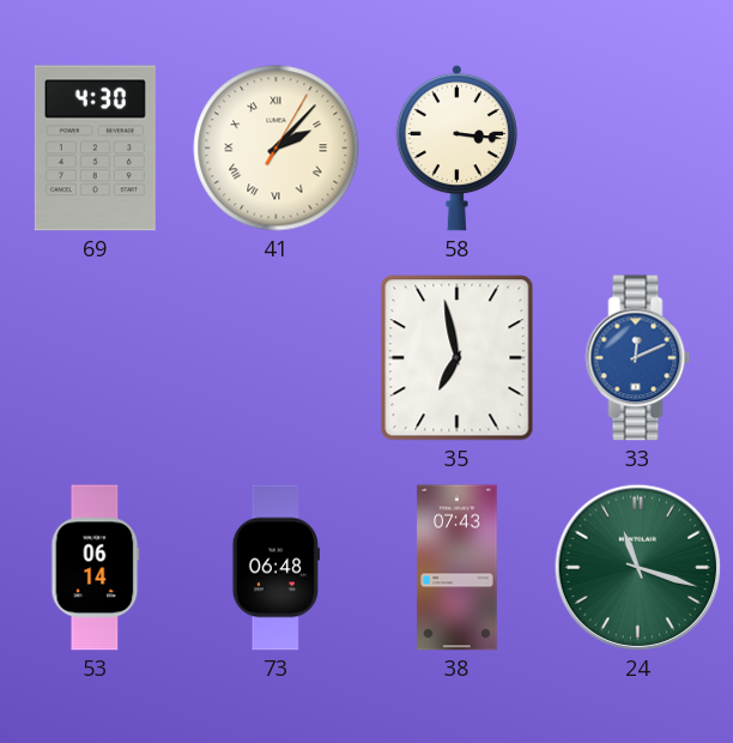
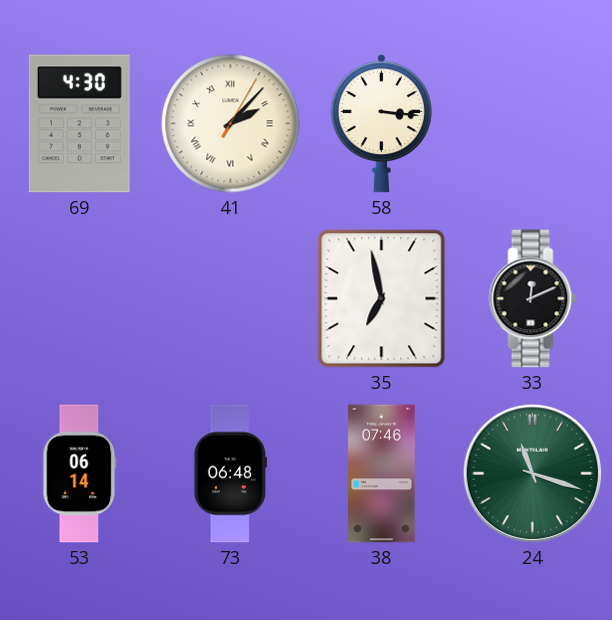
33 dial: blue -> black
38: 07:43 -> 07:46
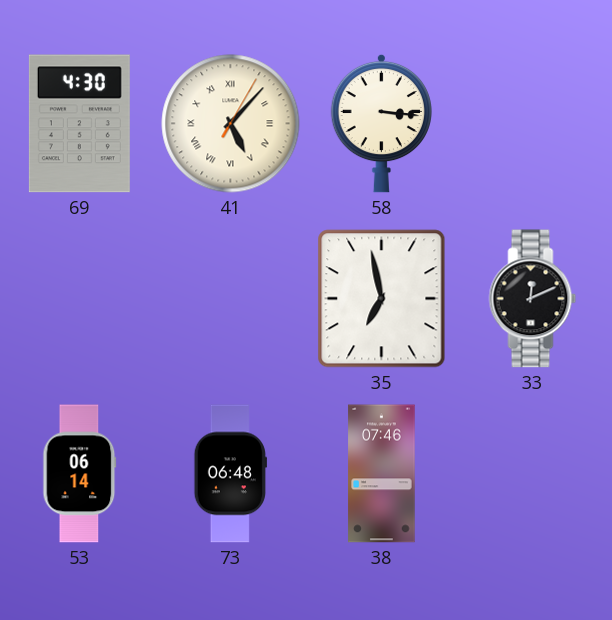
41: 2:07 -> 5:07
24: 11:18 -> none
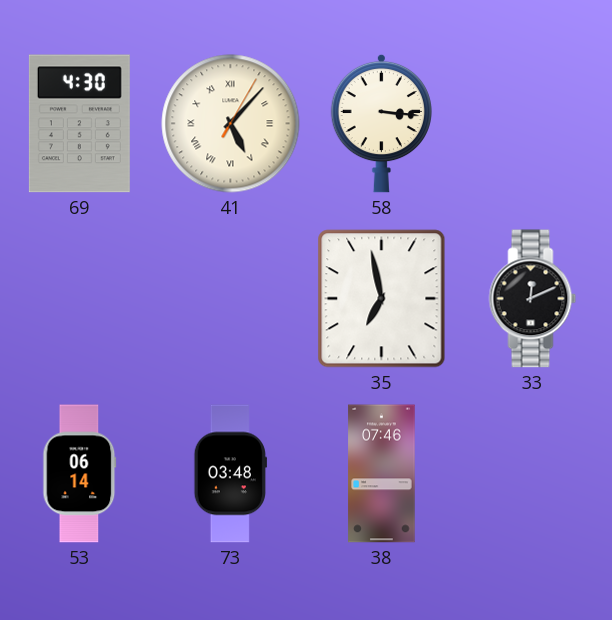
73: 06:48 -> 03:48
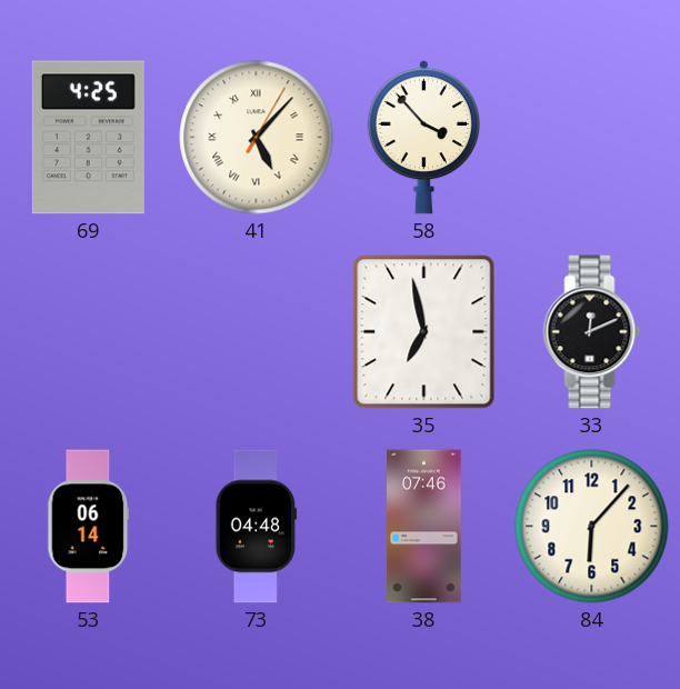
69: 4:30 -> 4:25
58: 3:16 -> 3:53
73: 03:48 -> 04:48
84: none -> 6:07
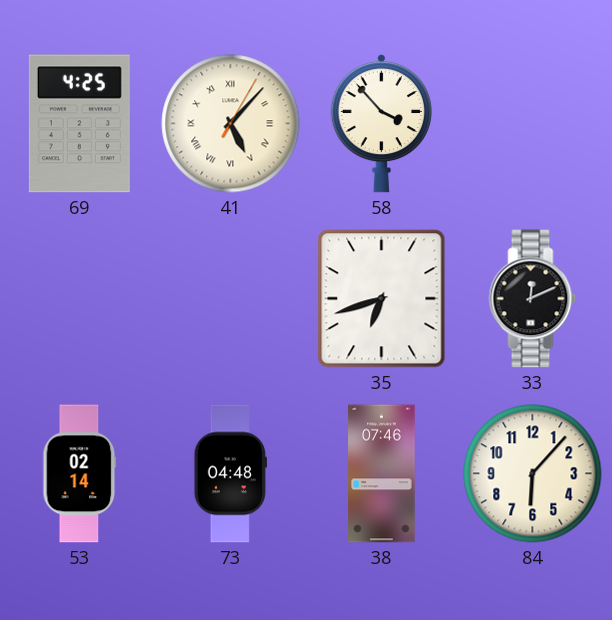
35: 6:58 -> 6:42
53: 06:14 -> 02:14
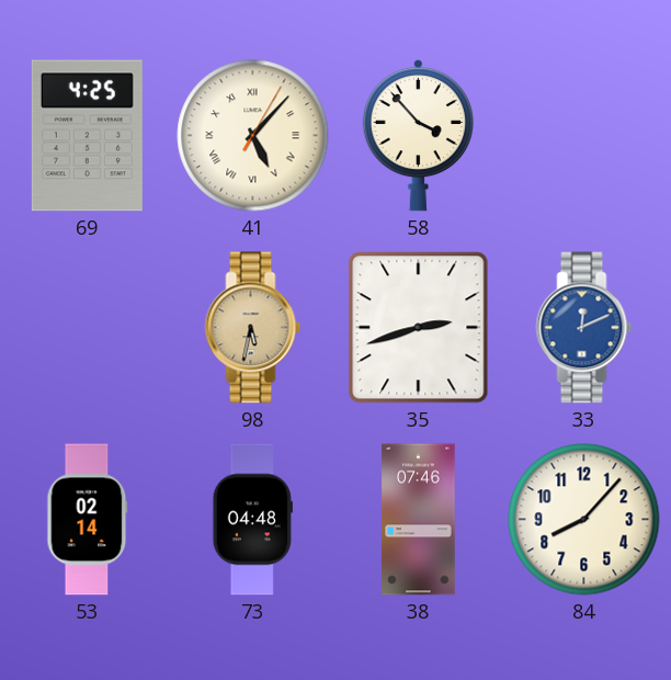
98: none -> 5:32
35: 6:42 -> 2:42
33 dial: black -> blue
84: 6:07 -> 8:07
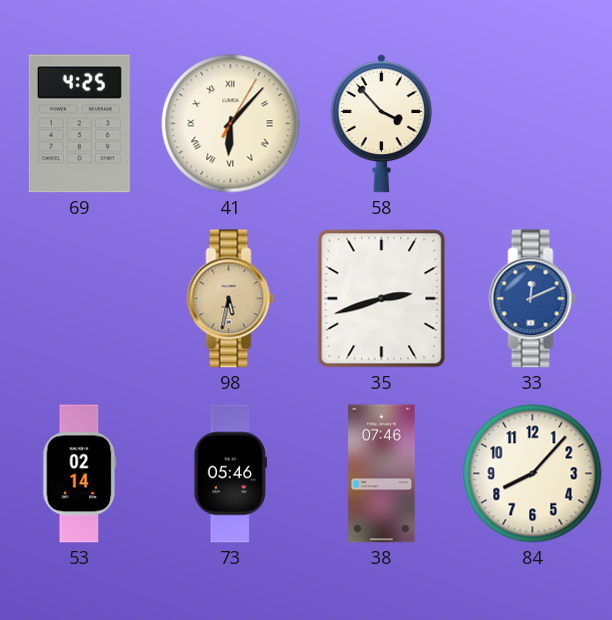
41: 5:07 -> 6:07
73: 04:48 -> 05:46
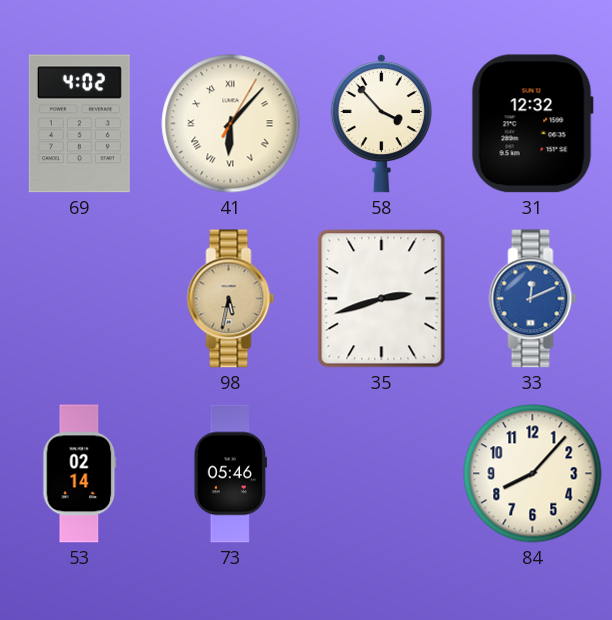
69: 4:25 -> 4:02
31: none -> 12:32
38: 07:46 -> none
